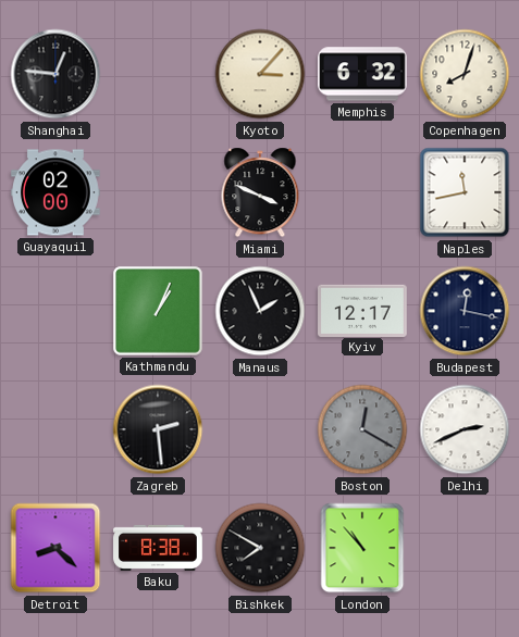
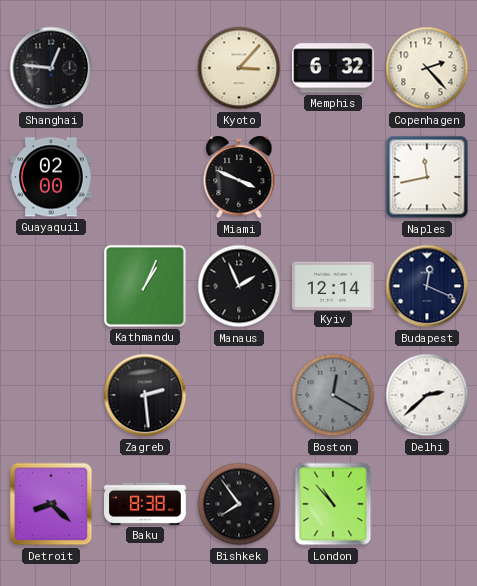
Copenhagen: 8:03 -> 2:23
Kyiv: 12:17 -> 12:14
Budapest: 12:17 -> 12:19
Delhi: 2:41 -> 2:38
Bishkek: 7:50 -> 7:54
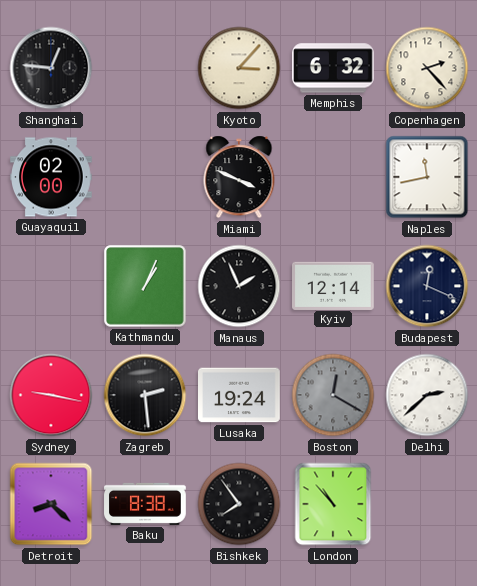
Sydney: none -> 9:17
Lusaka: none -> 19:24
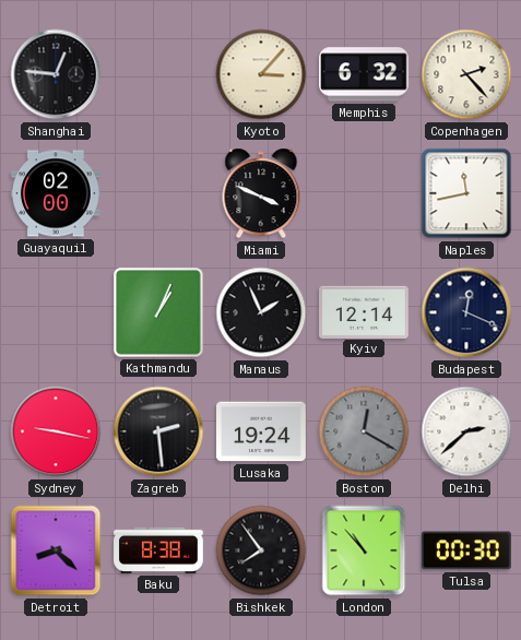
Tulsa: none -> 00:30
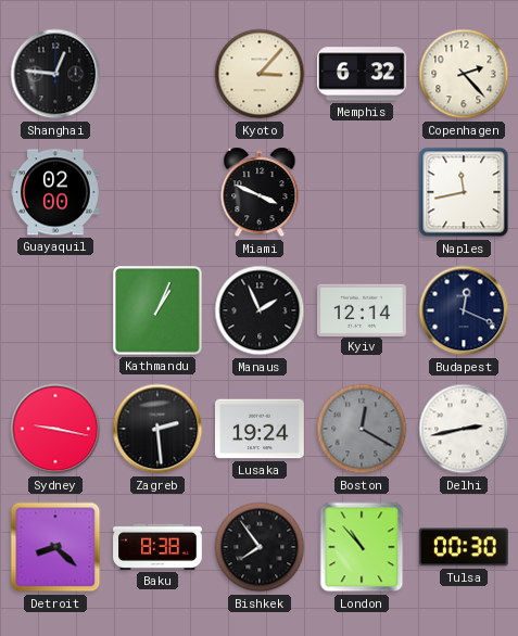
Delhi: 2:38 -> 2:43
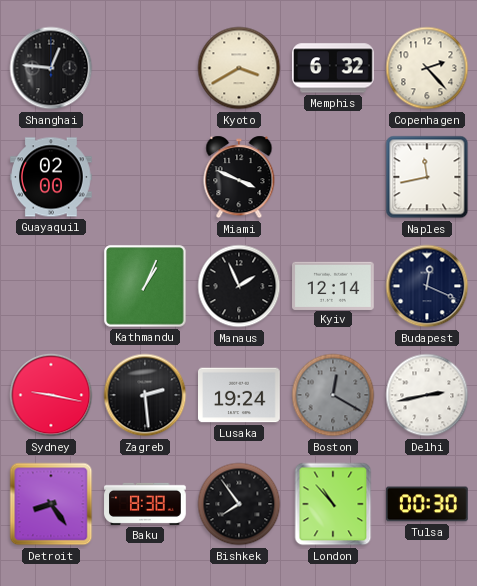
Kyoto: 3:07 -> 3:40
Detroit: 8:22 -> 8:24
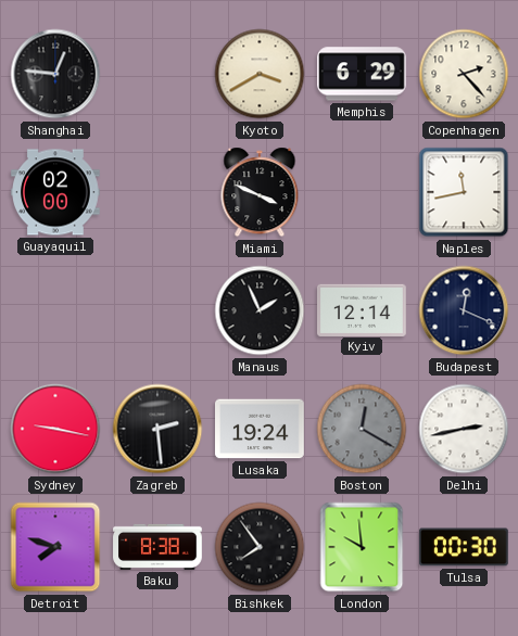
Memphis: 6:32 -> 6:29
Kathmandu: 1:04 -> none
Detroit: 8:24 -> 7:48
London: 10:53 -> 9:59
